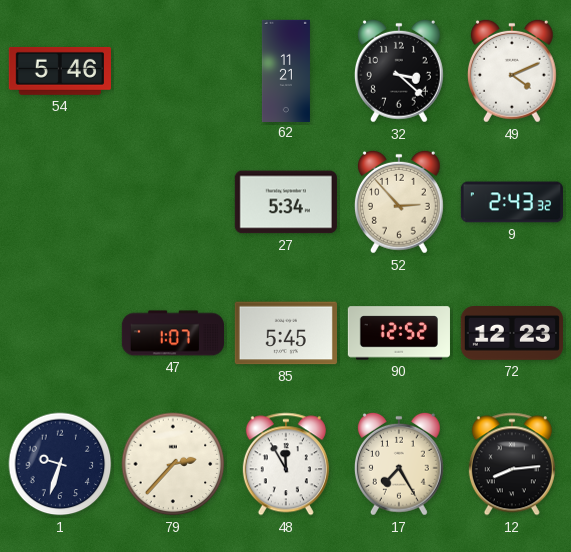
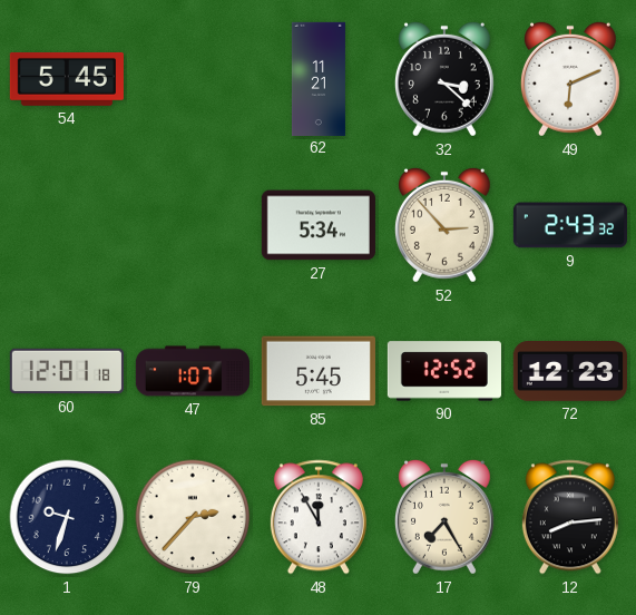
54: 5:46 -> 5:45
49: 4:11 -> 6:11
60: none -> 12:01
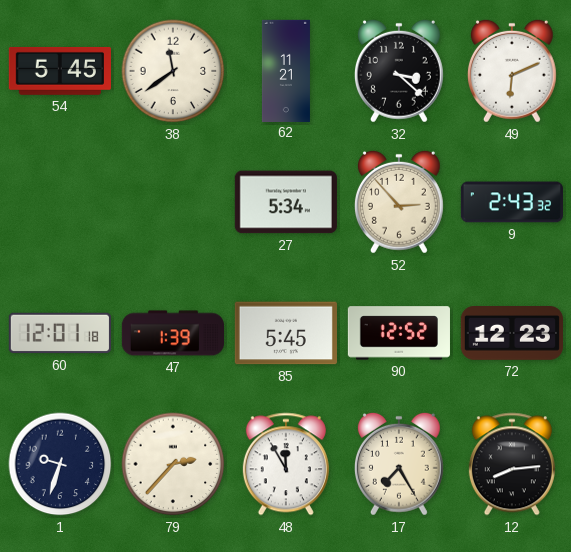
38: none -> 11:39
47: 1:07 -> 1:39
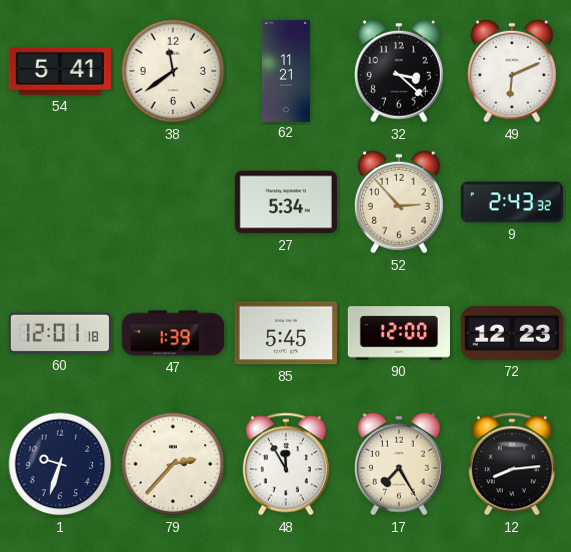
54: 5:45 -> 5:41
90: 12:52 -> 12:00
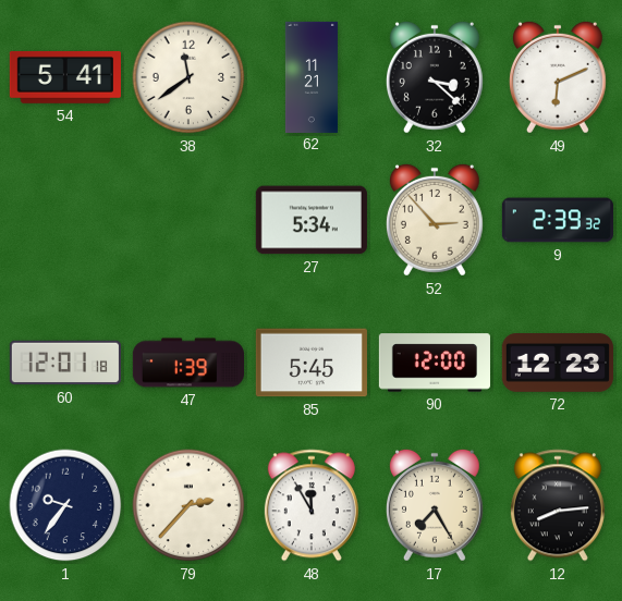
9: 2:43 -> 2:39
1: 9:33 -> 9:36
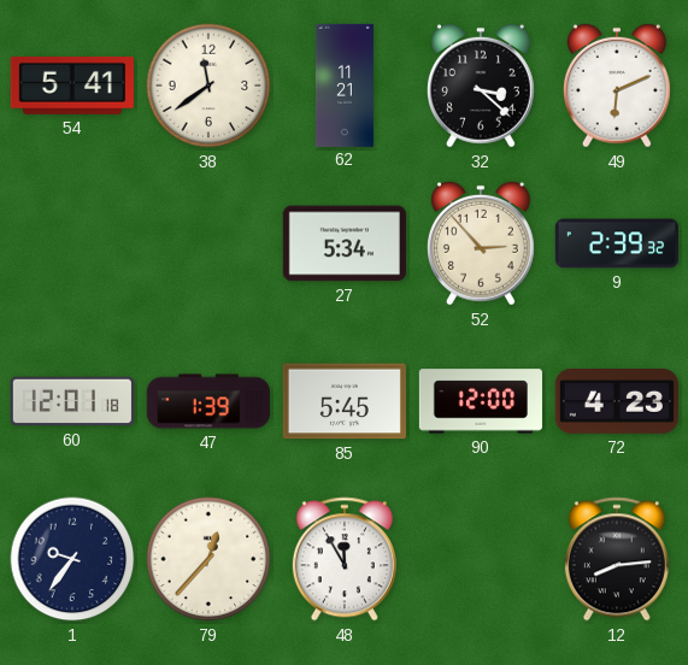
72: 12:23 -> 4:23
79: 2:37 -> 12:37
17: 7:25 -> none
